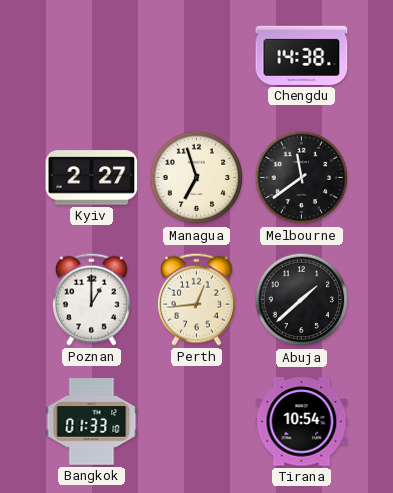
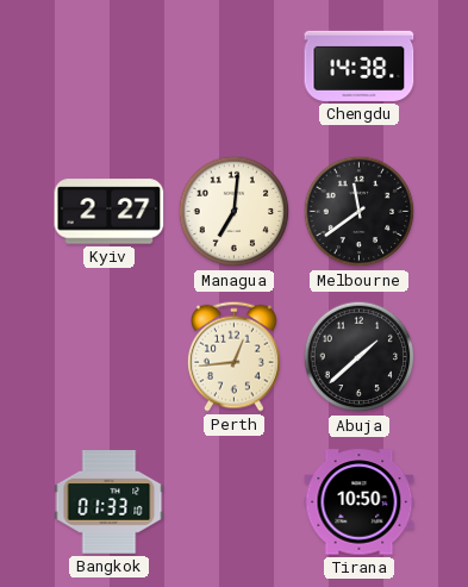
Managua: 6:57 -> 7:01
Poznan: 1:00 -> none
Tirana: 10:54 -> 10:50
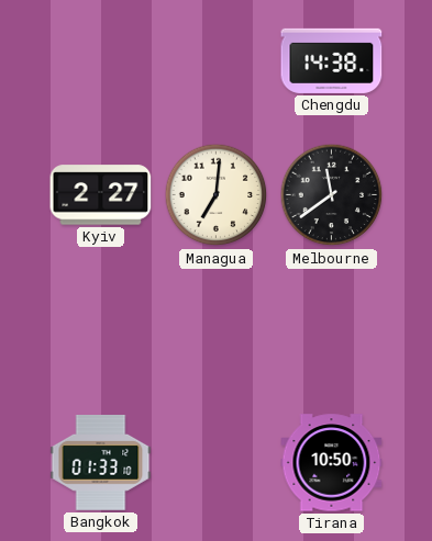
Perth: 12:44 -> none
Abuja: 1:38 -> none
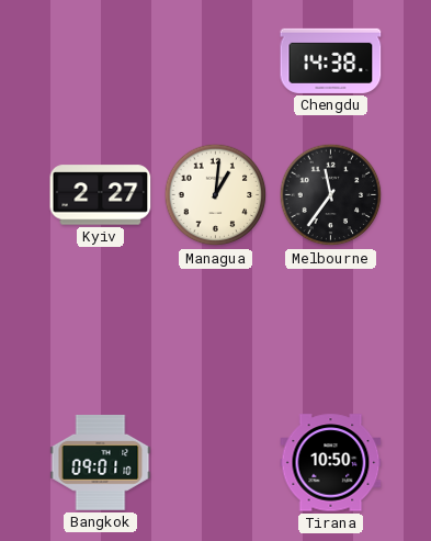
Managua: 7:01 -> 1:01
Melbourne: 11:39 -> 11:36
Bangkok: 01:33 -> 09:01
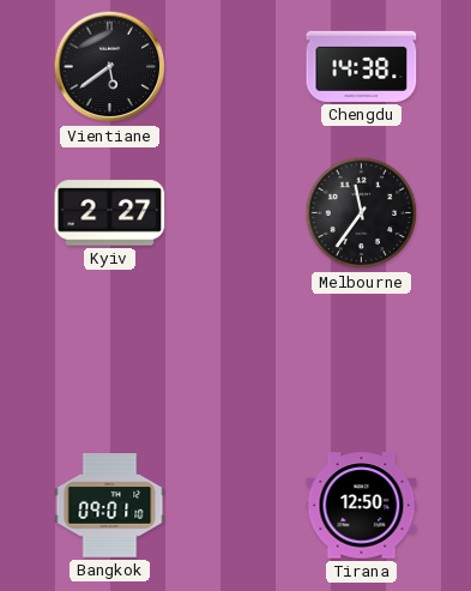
Vientiane: none -> 5:39
Managua: 1:01 -> none
Tirana: 10:50 -> 12:50
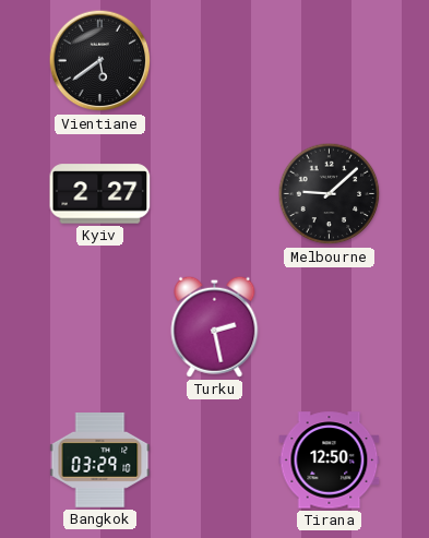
Chengdu: 14:38 -> none
Melbourne: 11:36 -> 9:08
Turku: none -> 2:28
Bangkok: 09:01 -> 03:29
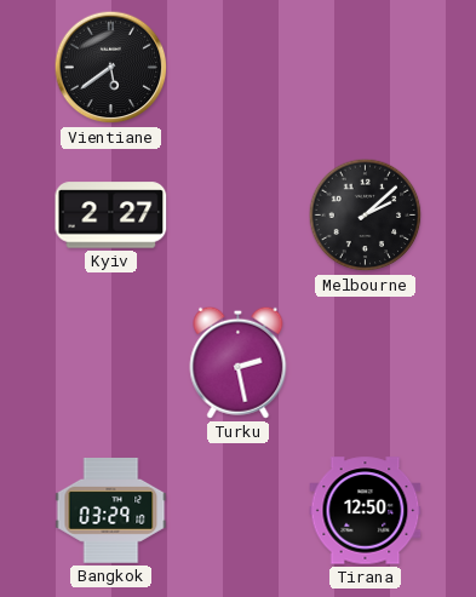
Melbourne: 9:08 -> 2:08
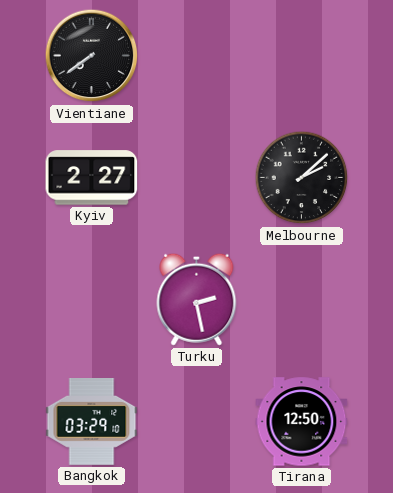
Vientiane: 5:39 -> 7:39
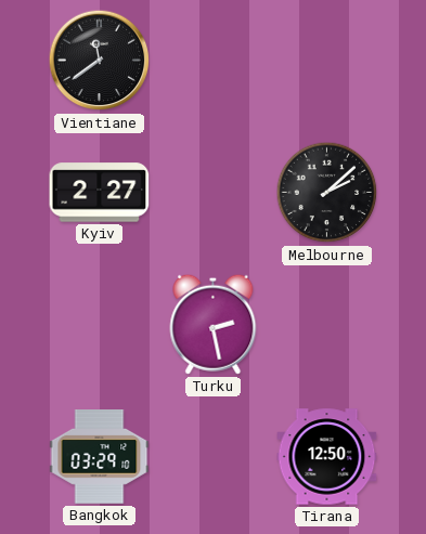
Vientiane: 7:39 -> 11:39
